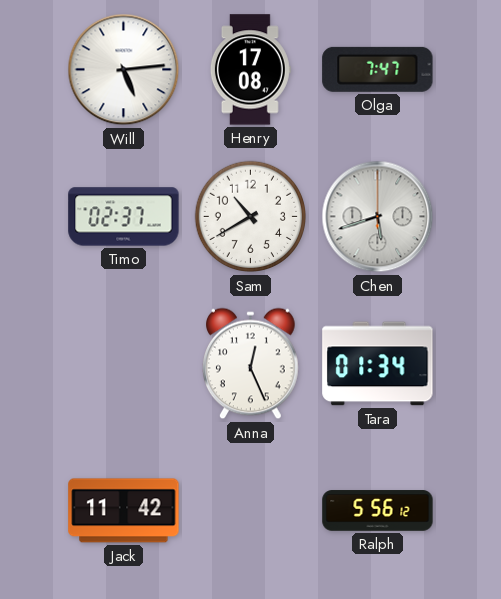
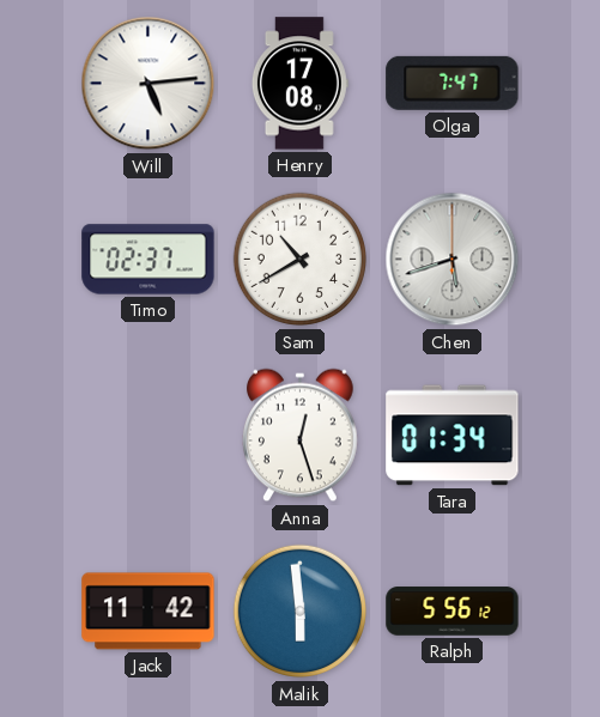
Anna: 12:26 -> 12:27
Malik: none -> 5:59
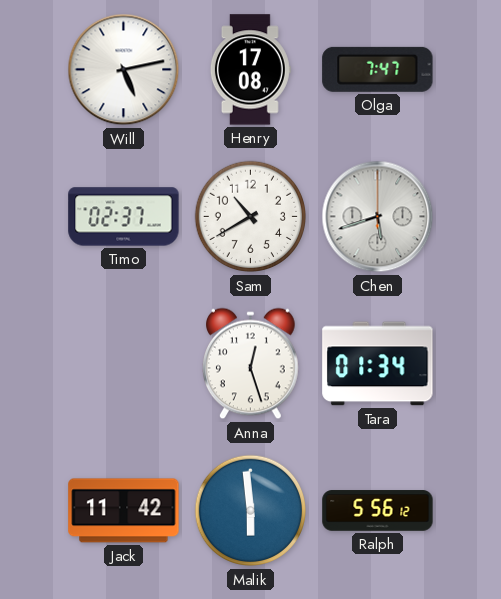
Will: 5:14 -> 5:13
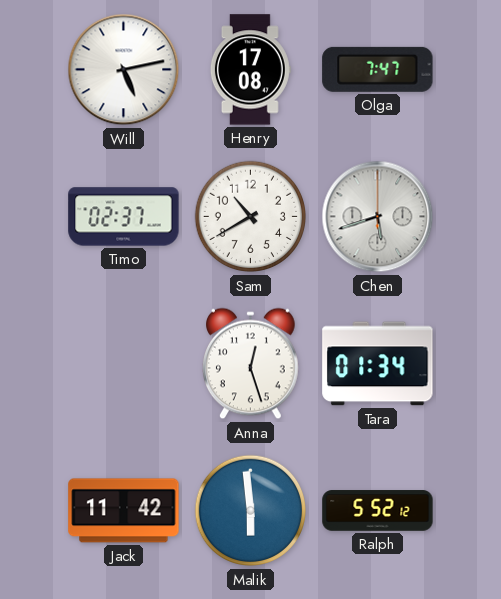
Ralph: 5:56 -> 5:52
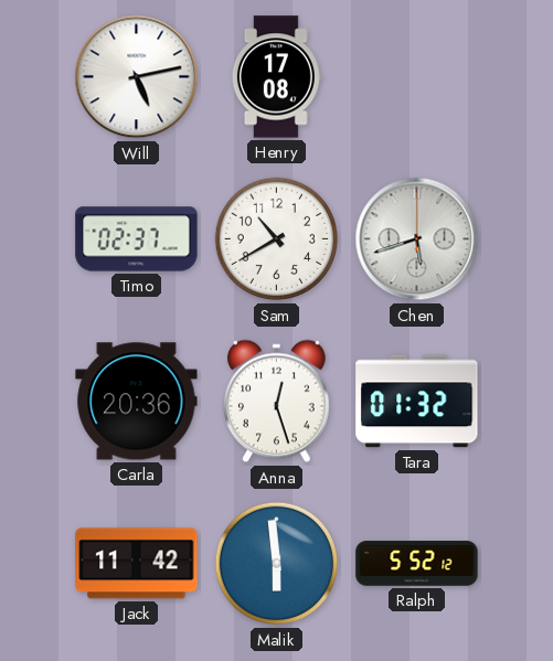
Olga: 7:47 -> none
Carla: none -> 20:36
Tara: 01:34 -> 01:32
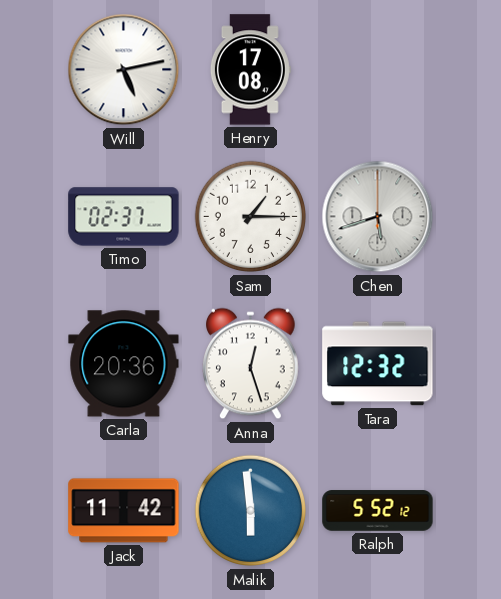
Sam: 10:40 -> 1:15
Tara: 01:32 -> 12:32
